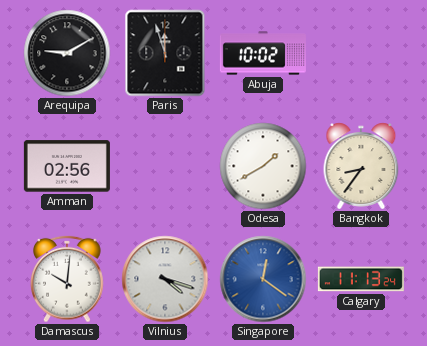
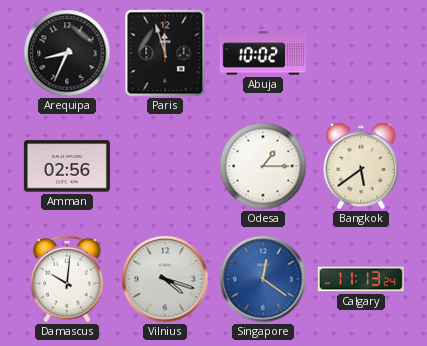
Arequipa: 9:10 -> 8:34
Odesa: 1:40 -> 1:15
Bangkok: 8:36 -> 5:39
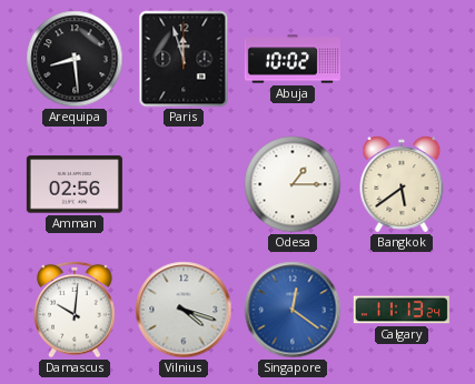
Arequipa: 8:34 -> 8:29
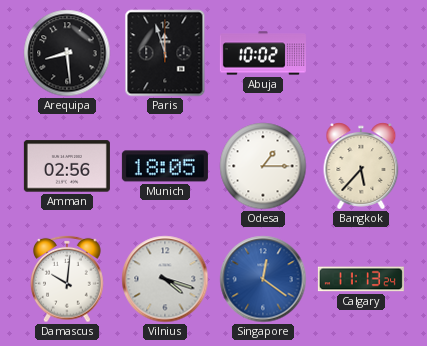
Munich: none -> 18:05
Bangkok: 5:39 -> 5:37
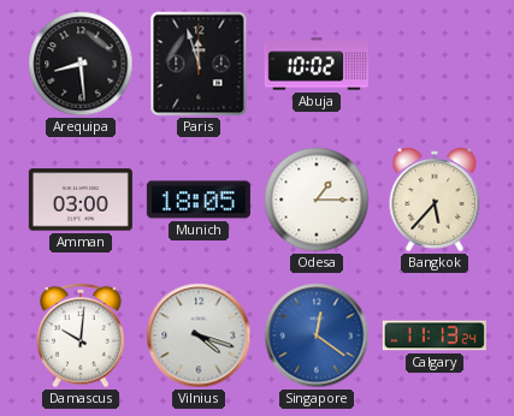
Amman: 02:56 -> 03:00
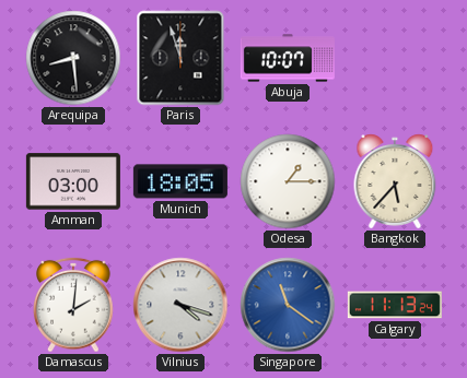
Abuja: 10:02 -> 10:07
Damascus: 10:01 -> 2:01
Singapore: 12:21 -> 11:21
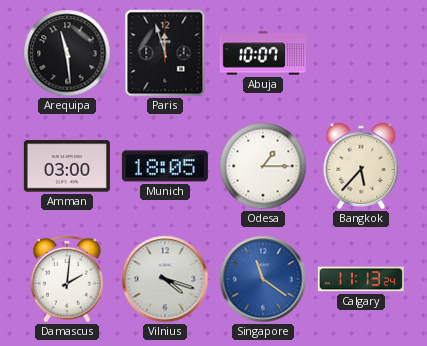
Arequipa: 8:29 -> 11:29
